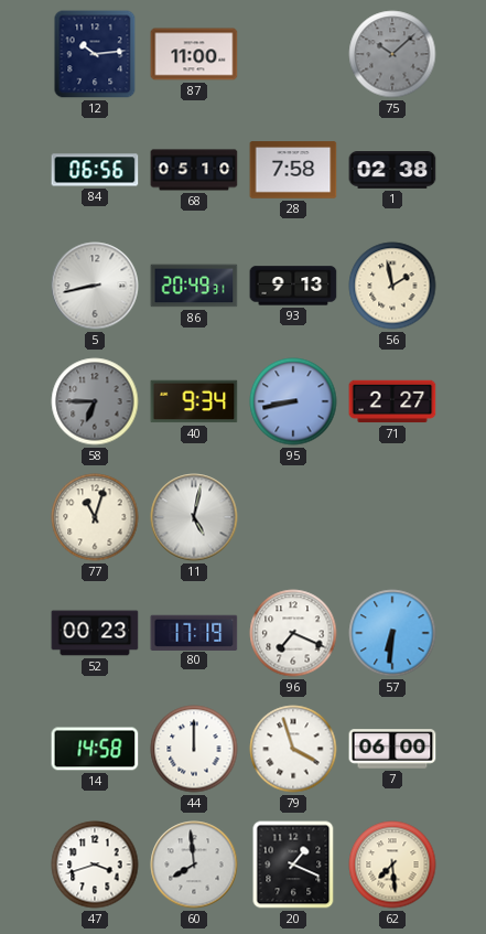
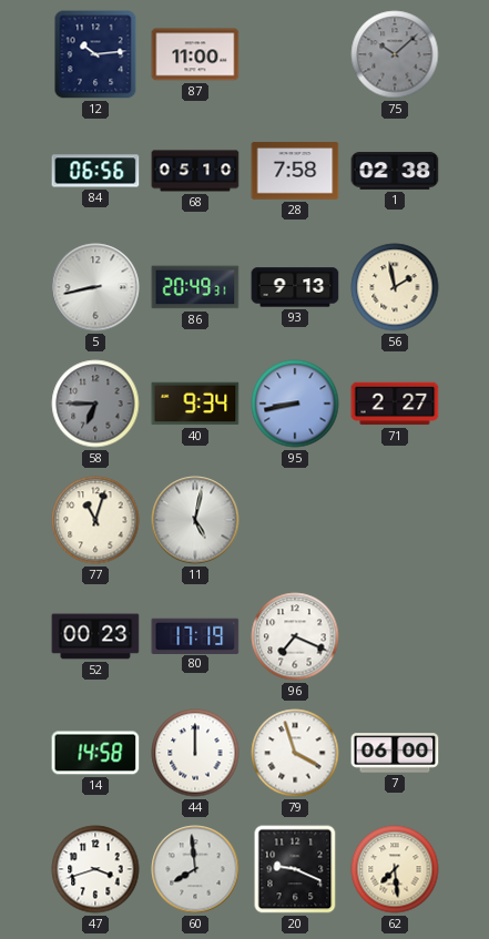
57: 6:31 -> none
20: 1:19 -> 9:19
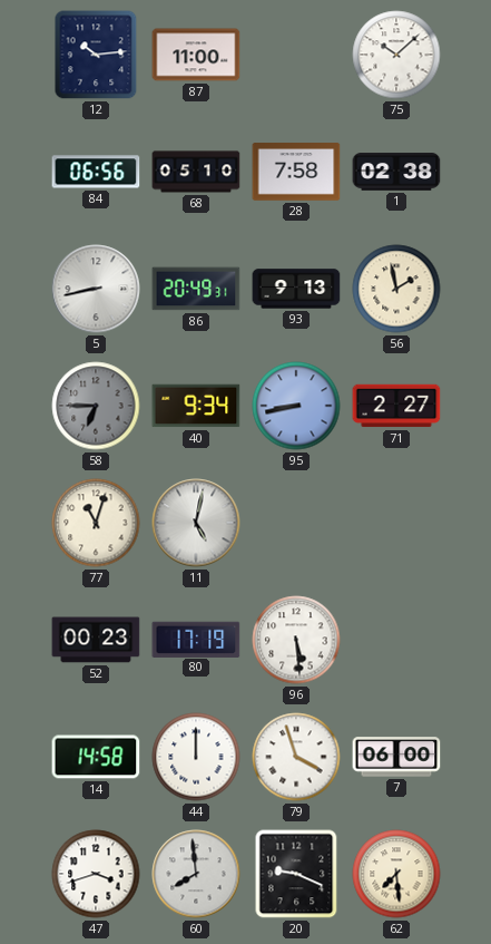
75 dial: grey -> white
96: 7:19 -> 5:29
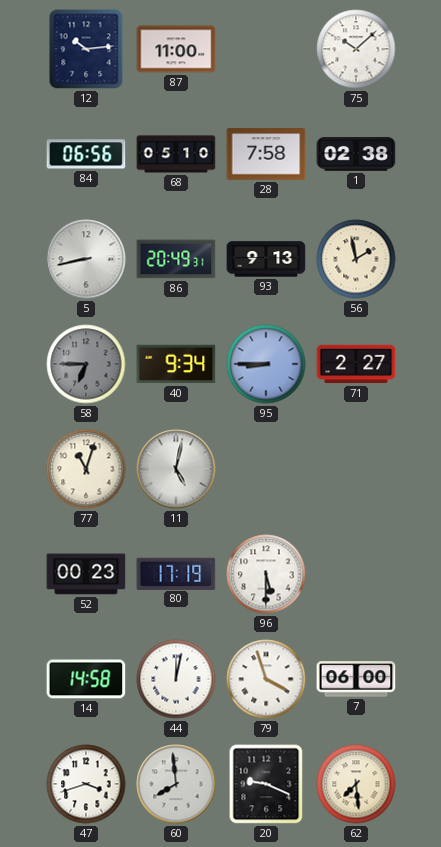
95: 8:43 -> 8:45
96: 5:29 -> 5:30
44: 12:00 -> 12:02
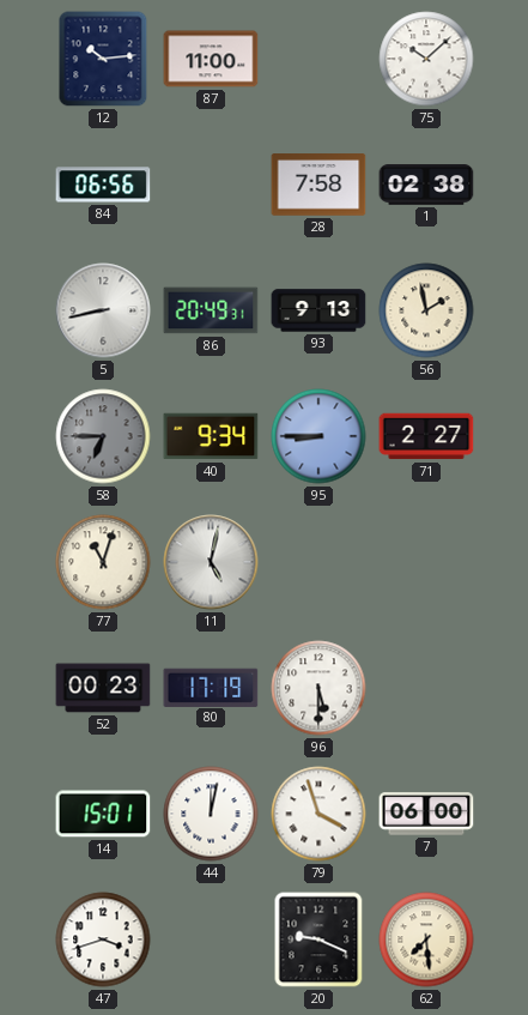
68: 05:10 -> none
14: 14:58 -> 15:01
60: 7:59 -> none
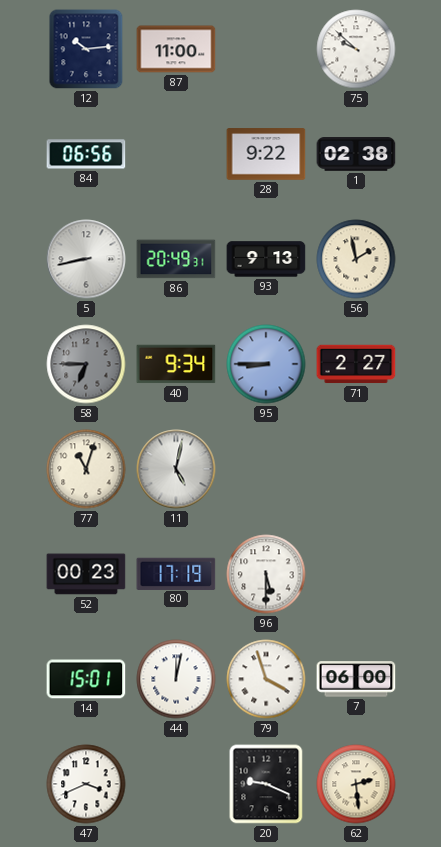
75: 10:08 -> 9:52
28: 7:58 -> 9:22
47: 3:42 -> 3:41
62: 7:29 -> 2:29
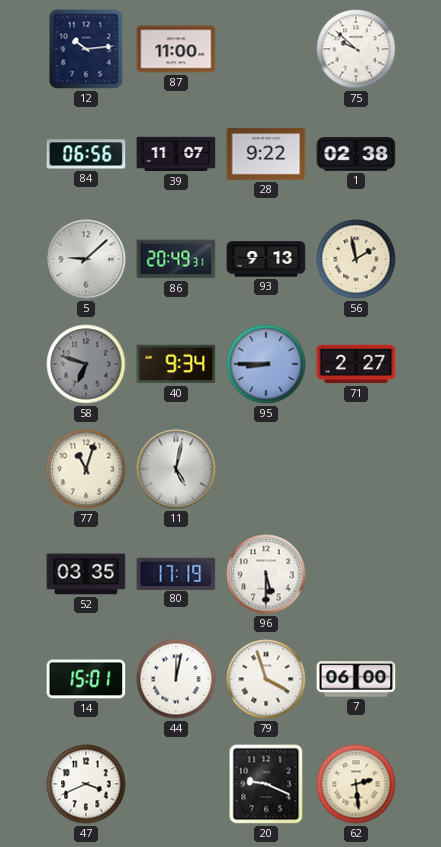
39: none -> 11:07
5: 8:43 -> 9:08
58: 6:45 -> 6:48
52: 00:23 -> 03:35
